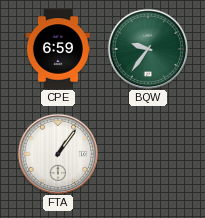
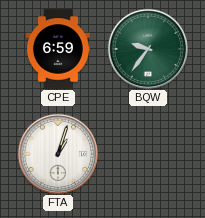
FTA: 1:06 -> 1:03
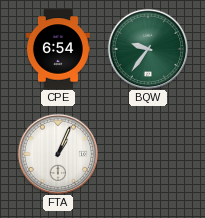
CPE: 6:59 -> 6:54
FTA: 1:03 -> 1:04
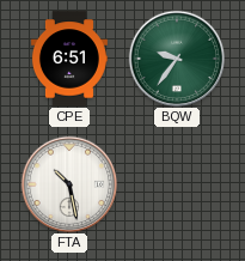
CPE: 6:54 -> 6:51
FTA: 1:04 -> 10:28
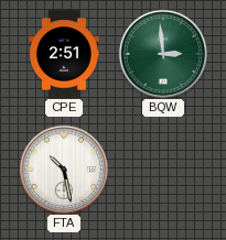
CPE: 6:51 -> 2:51
BQW: 9:36 -> 2:59
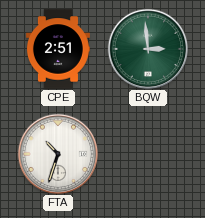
FTA: 10:28 -> 10:33
